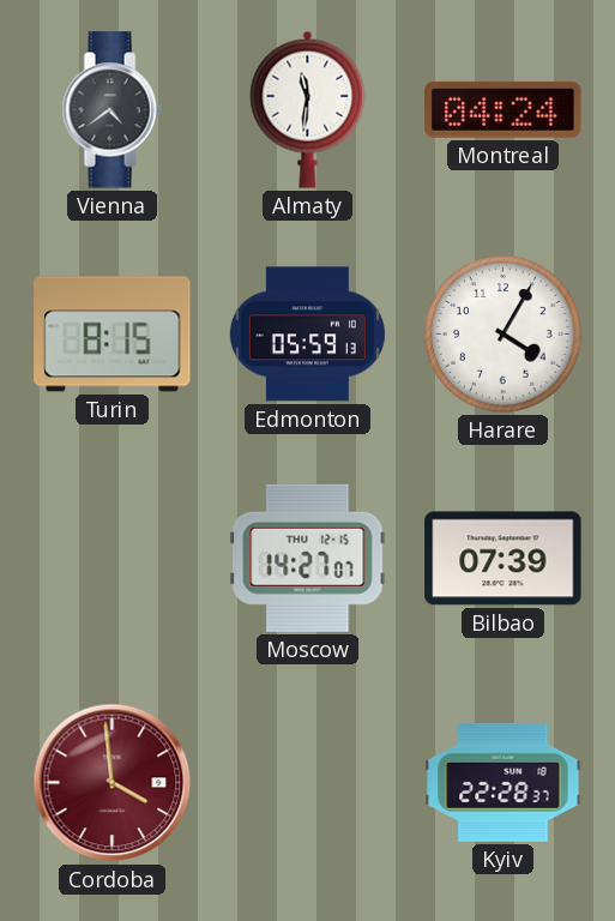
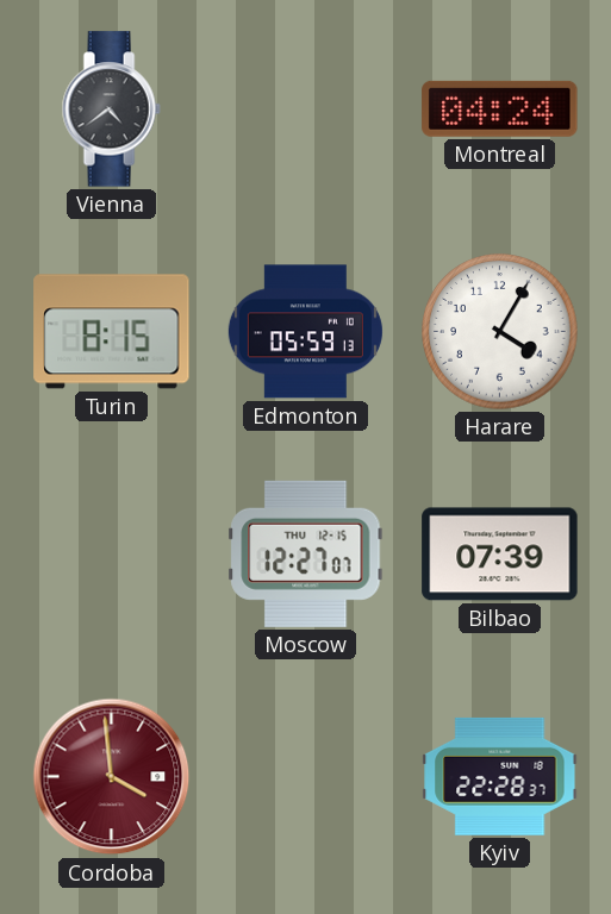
Almaty: 11:31 -> none
Moscow: 14:27 -> 12:27
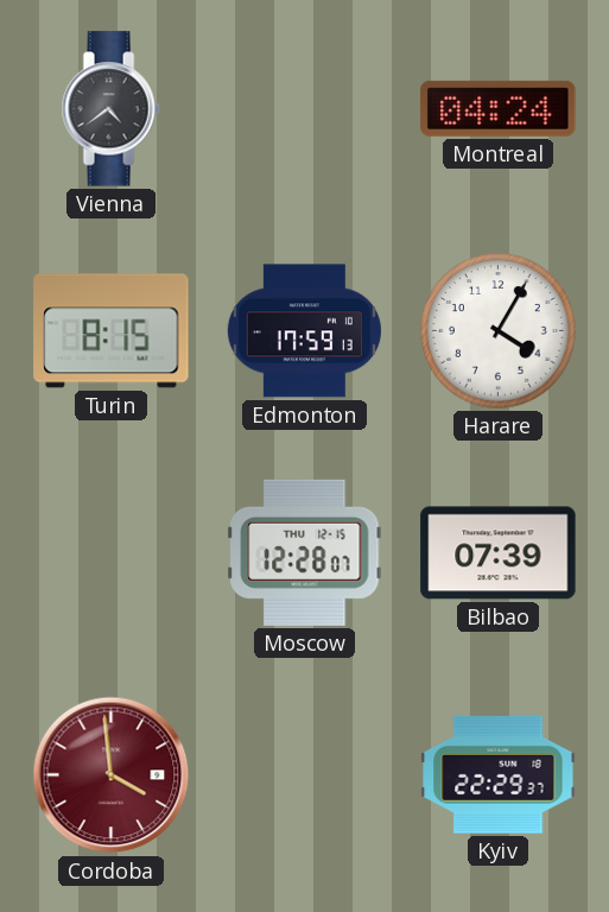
Edmonton: 05:59 -> 17:59
Moscow: 12:27 -> 12:28
Kyiv: 22:28 -> 22:29
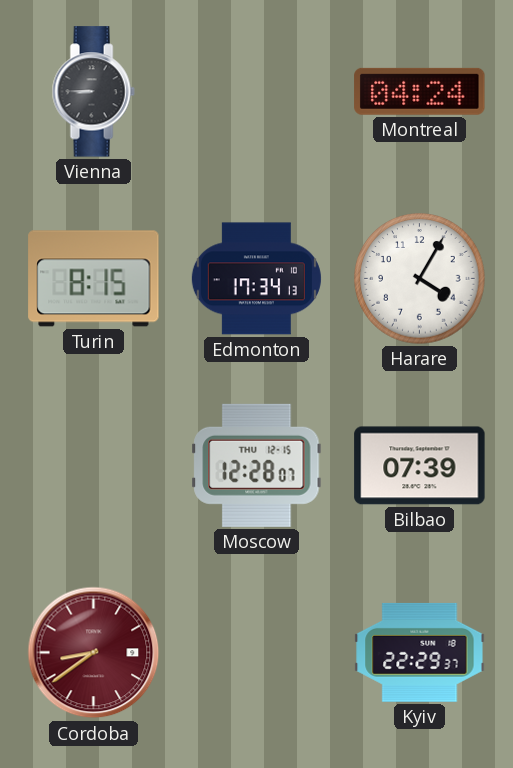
Vienna: 4:39 -> 8:45
Edmonton: 17:59 -> 17:34
Cordoba: 3:59 -> 8:39
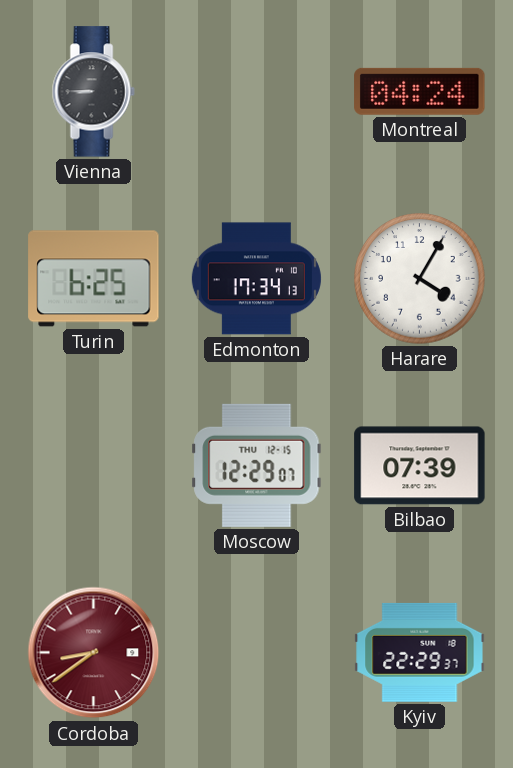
Turin: 8:15 -> 6:25
Moscow: 12:28 -> 12:29
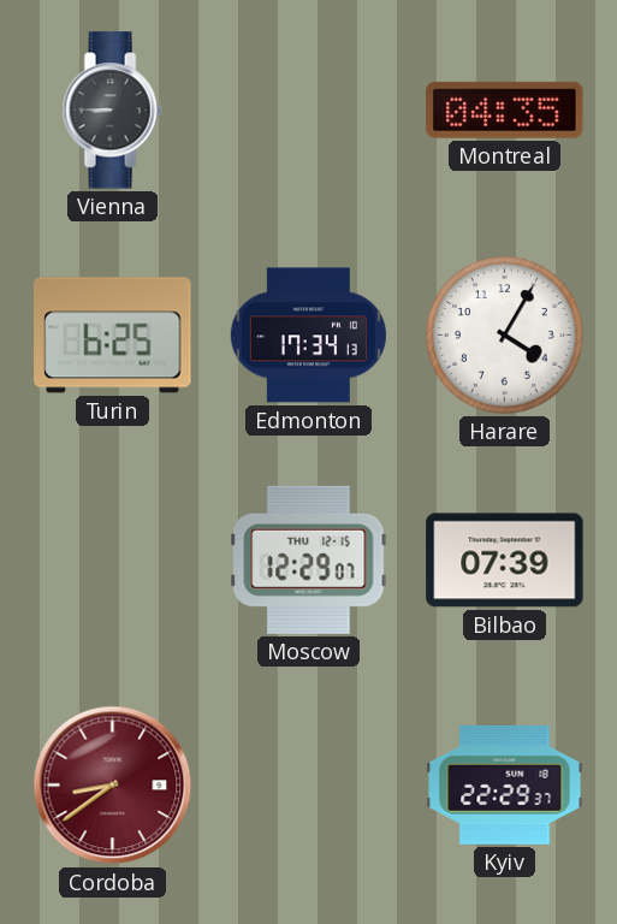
Montreal: 04:24 -> 04:35
